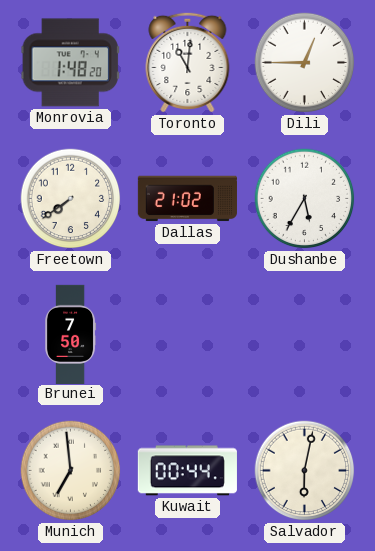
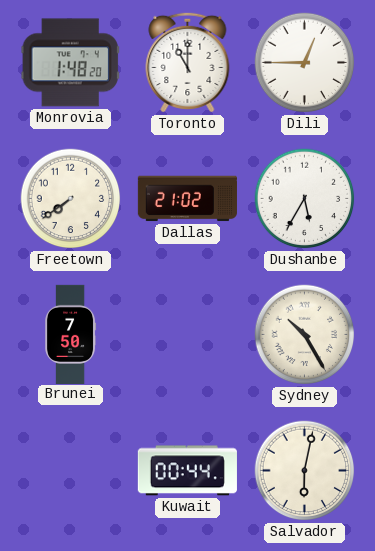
Toronto: 11:01 -> 11:00
Sydney: none -> 10:25
Munich: 6:59 -> none
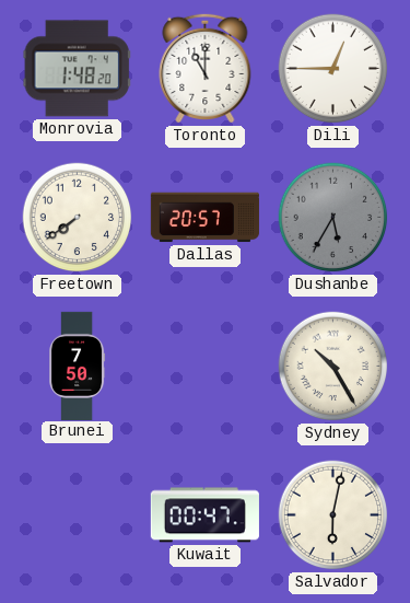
Dallas: 21:02 -> 20:57
Dushanbe dial: white -> grey
Kuwait: 00:44 -> 00:47
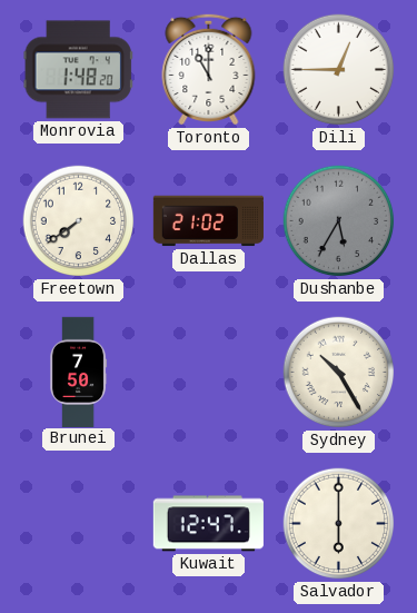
Dallas: 20:57 -> 21:02
Kuwait: 00:47 -> 12:47
Salvador: 6:02 -> 6:00
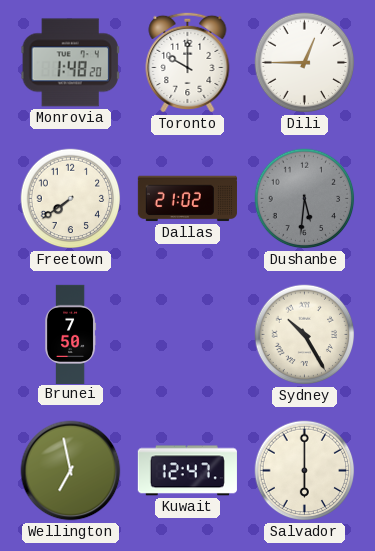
Toronto: 11:00 -> 10:00
Dushanbe: 5:35 -> 5:31
Wellington: none -> 6:58
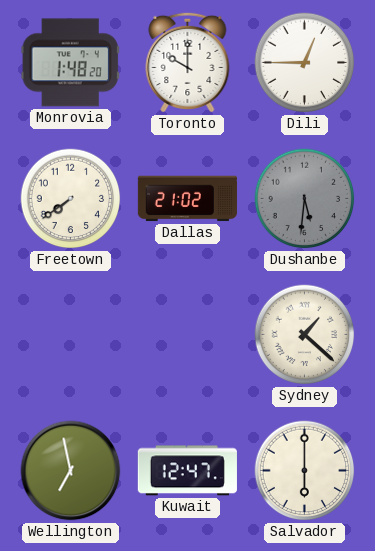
Brunei: 7:50 -> none
Sydney: 10:25 -> 1:22
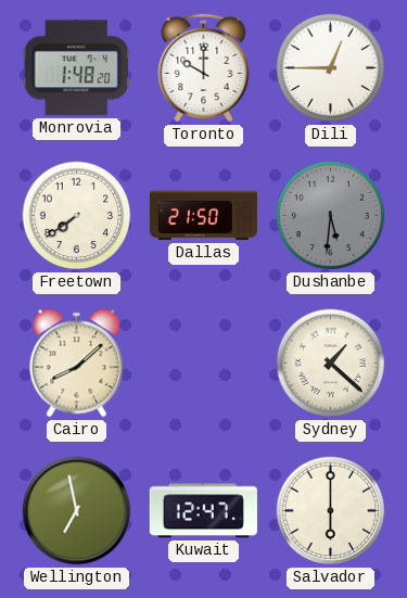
Dallas: 21:02 -> 21:50
Cairo: none -> 8:08
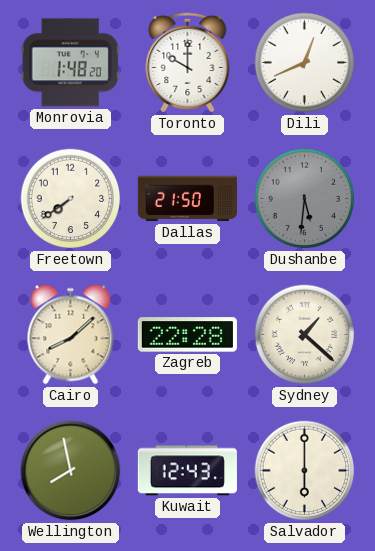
Dili: 12:45 -> 12:41
Zagreb: none -> 22:28
Wellington: 6:58 -> 7:58
Kuwait: 12:47 -> 12:43
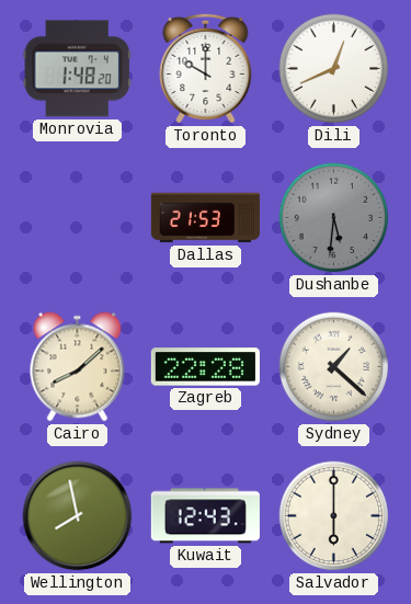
Freetown: 7:39 -> none
Dallas: 21:50 -> 21:53
